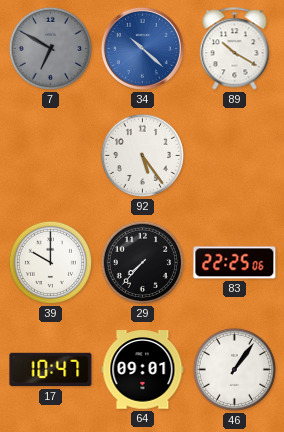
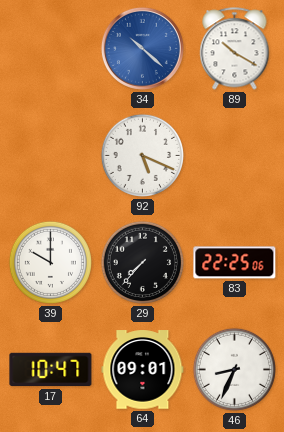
7: 6:50 -> none
92: 5:24 -> 5:19
46: 1:06 -> 8:34
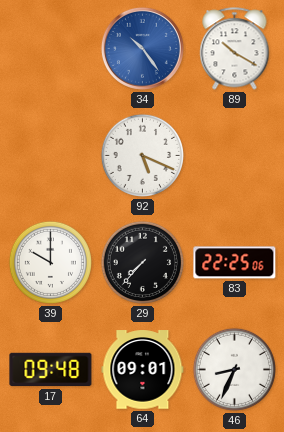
34: 10:22 -> 10:24
17: 10:47 -> 09:48
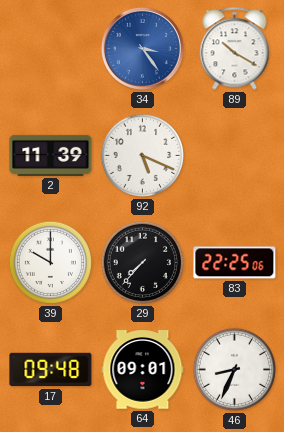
34: 10:24 -> 3:24
2: none -> 11:39
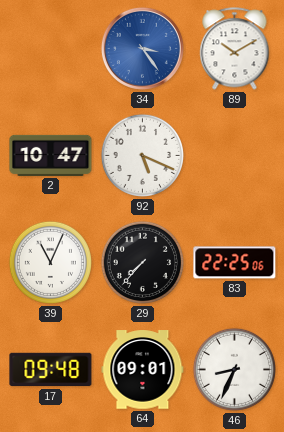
89: 10:20 -> 10:10
2: 11:39 -> 10:47
39: 10:00 -> 11:04
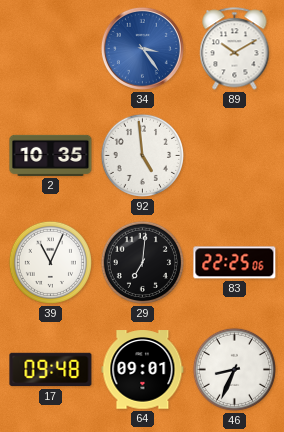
2: 10:47 -> 10:35
92: 5:19 -> 4:59
29: 7:37 -> 7:01
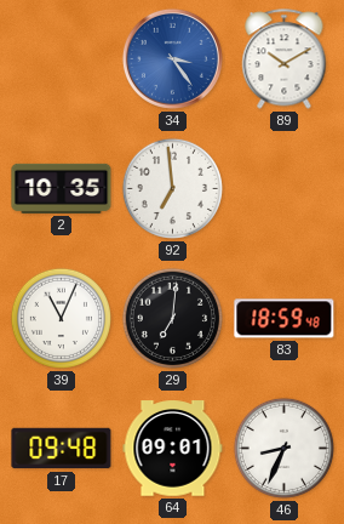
92: 4:59 -> 6:59
83: 22:25 -> 18:59
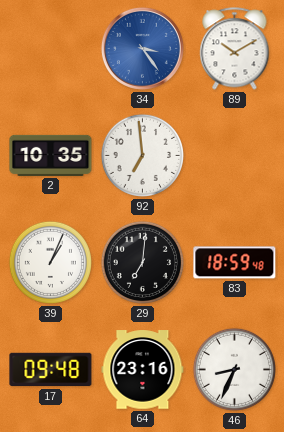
39: 11:04 -> 1:04
64: 09:01 -> 23:16
